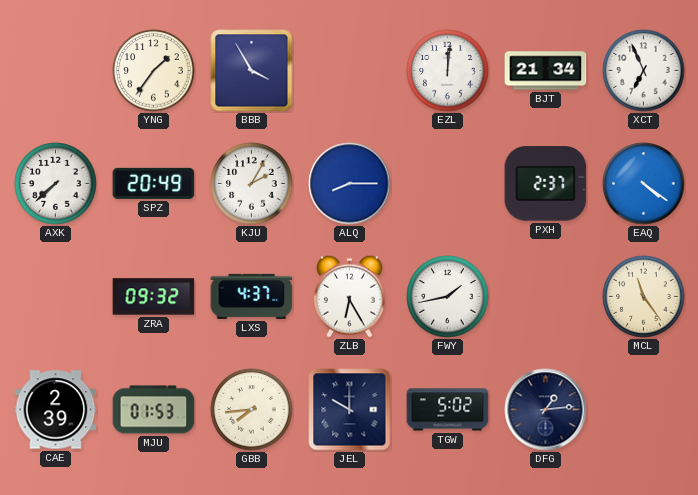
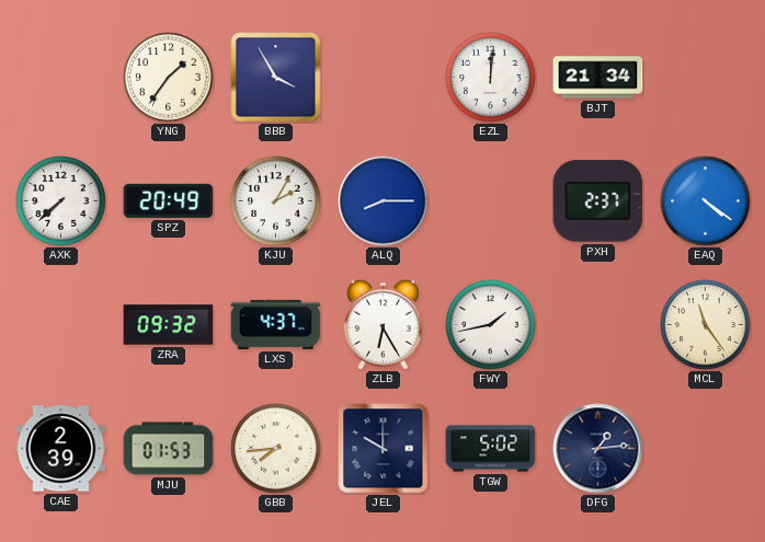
XCT: 6:56 -> none
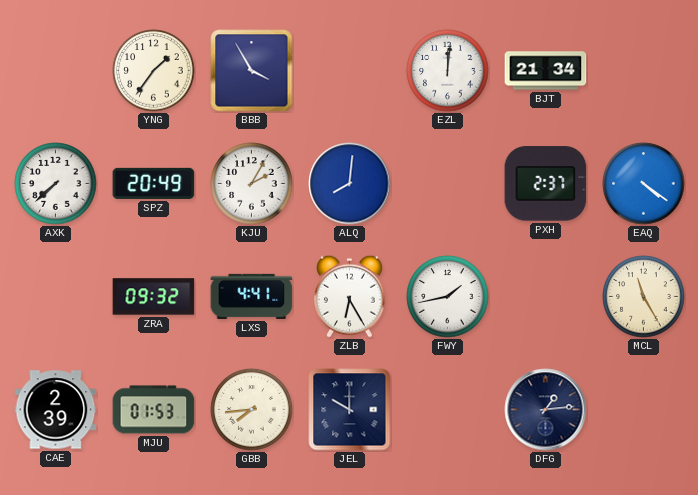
ALQ: 8:15 -> 8:01
LXS: 4:37 -> 4:41
MCL: 11:24 -> 11:25
TGW: 5:02 -> none
